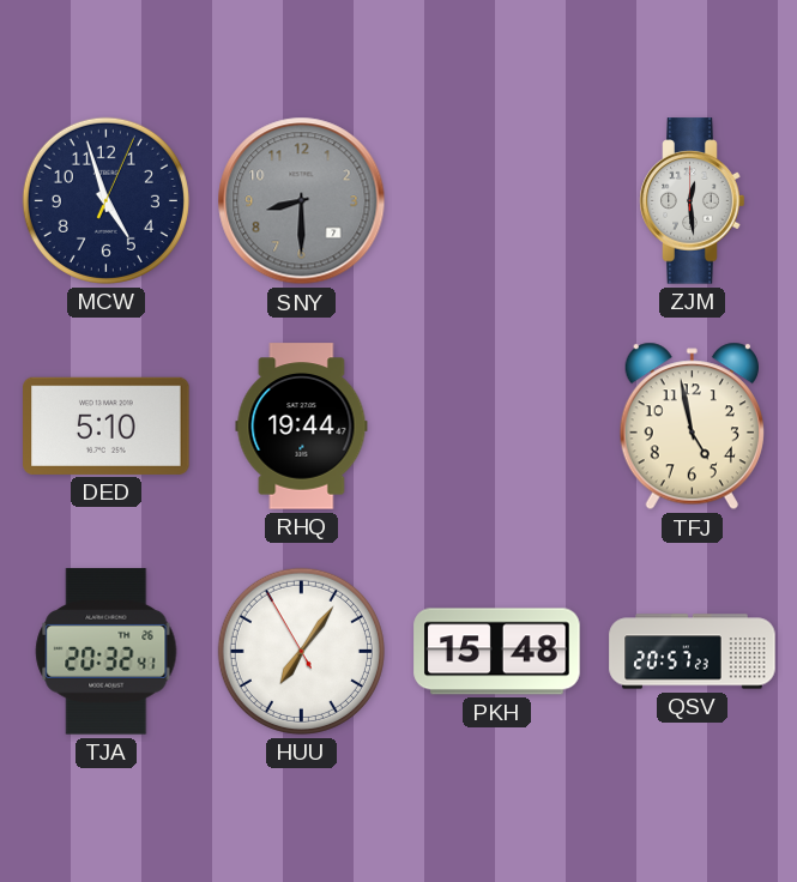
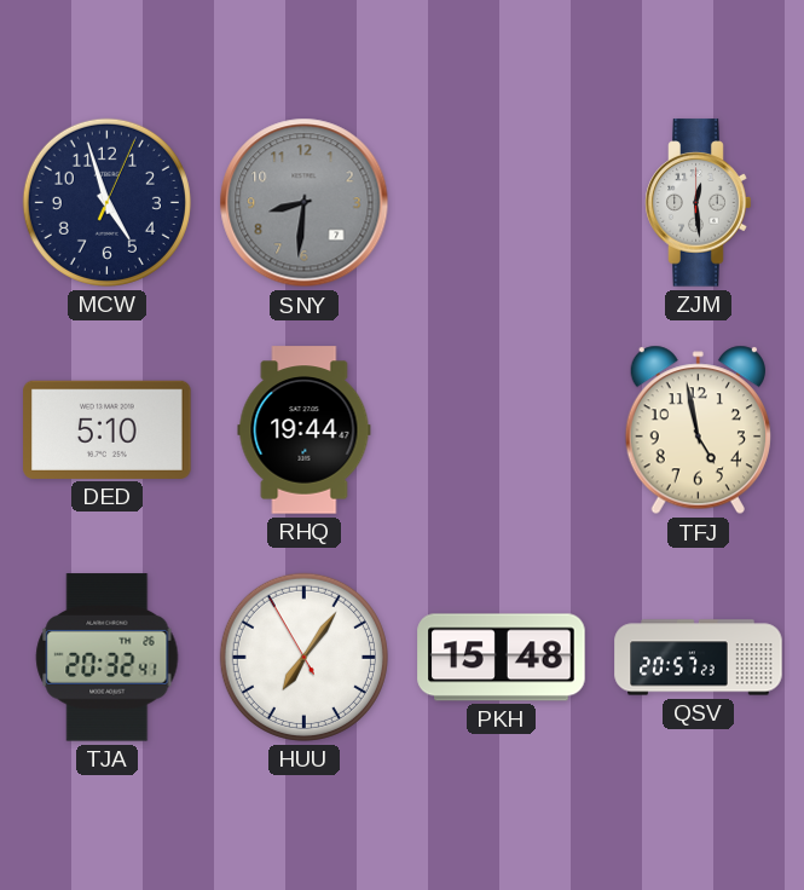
SNY: 8:30 -> 8:31
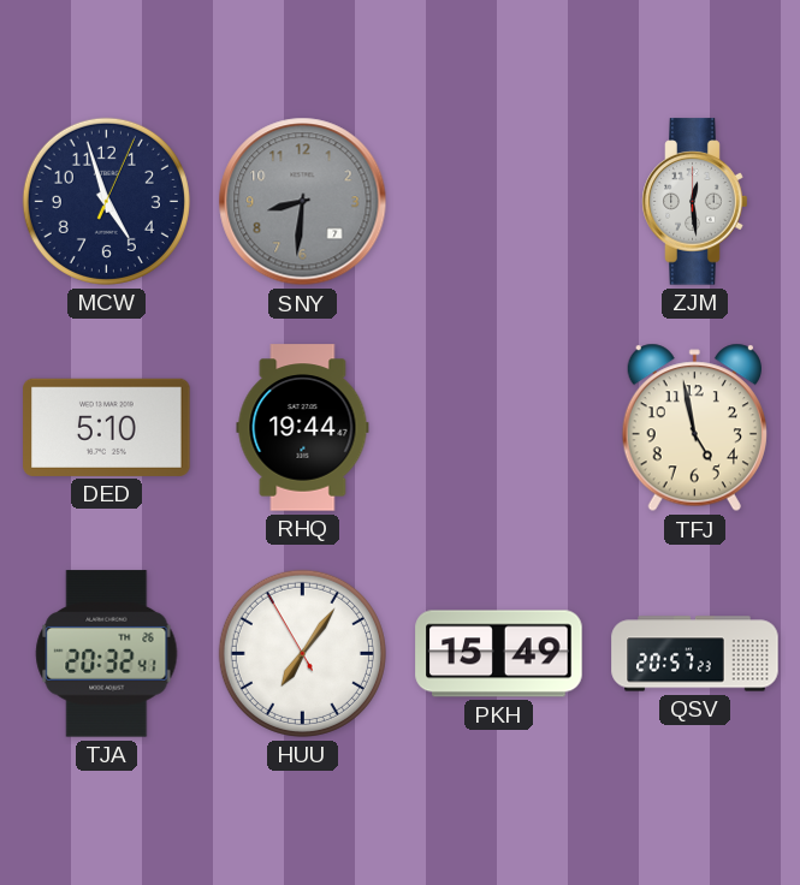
PKH: 15:48 -> 15:49
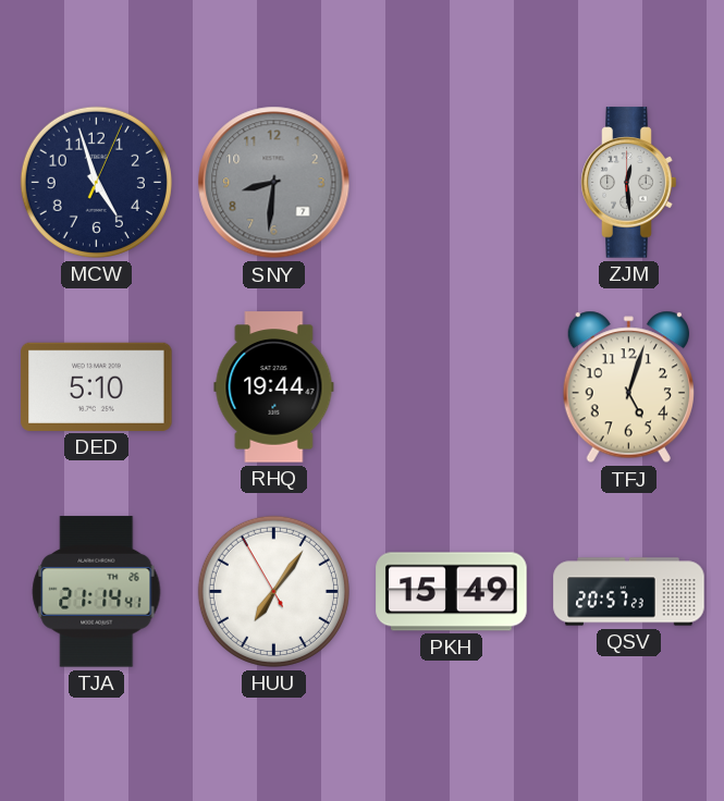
TFJ: 4:58 -> 5:03
TJA: 20:32 -> 21:14
